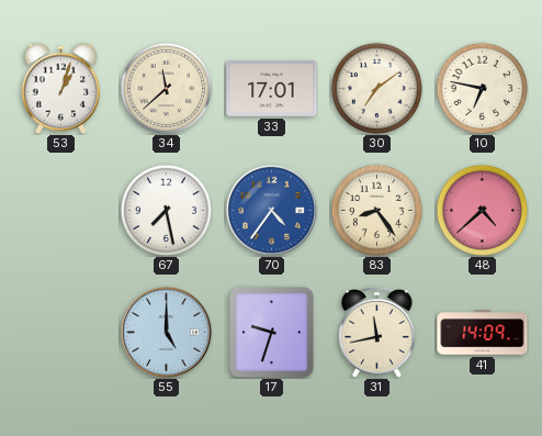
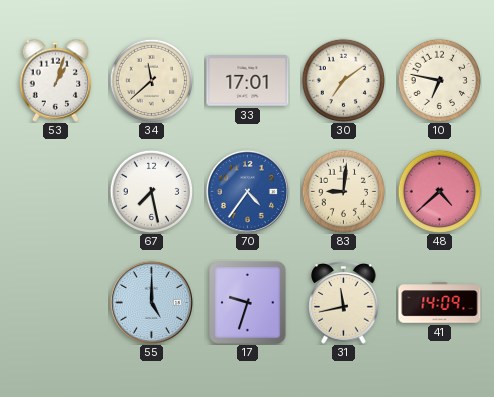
83: 8:24 -> 9:01
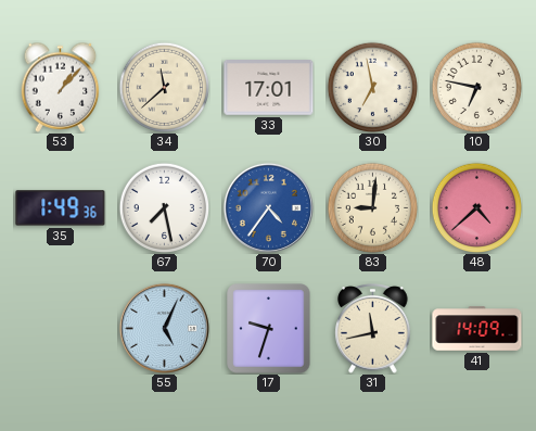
53: 1:03 -> 1:07
30: 7:09 -> 6:58
35: none -> 1:49
55: 5:00 -> 5:04
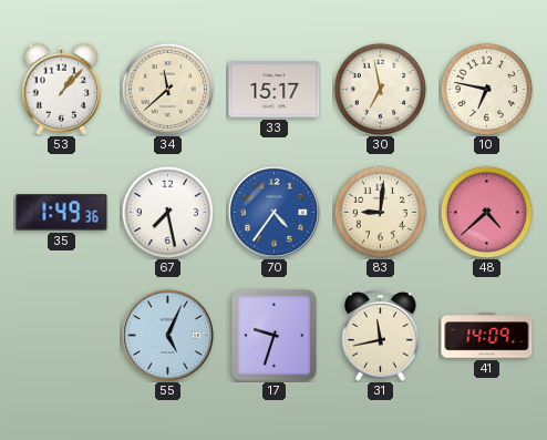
33: 17:01 -> 15:17
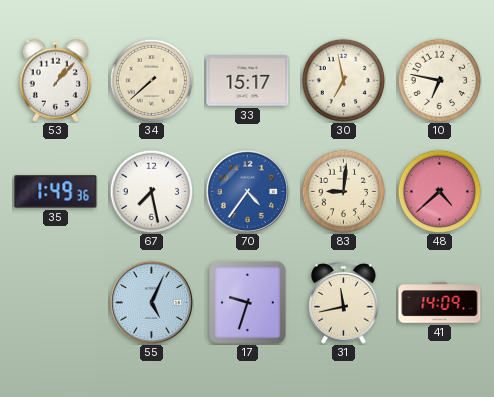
34: 11:38 -> 7:38
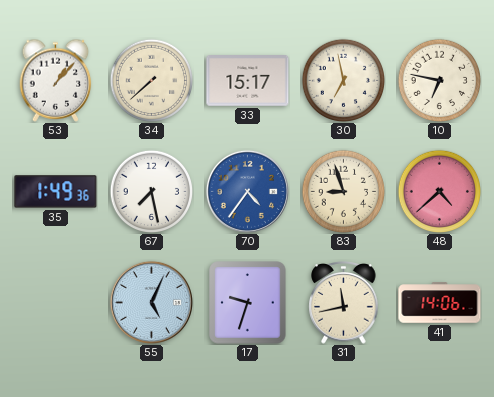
83: 9:01 -> 8:57
41: 14:09 -> 14:06
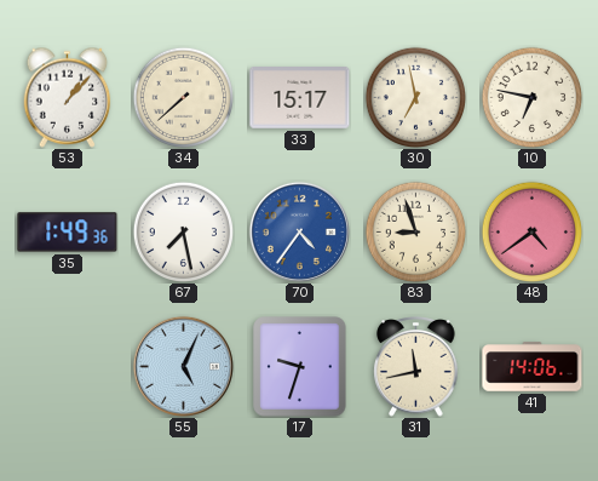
48: 4:38 -> 4:39
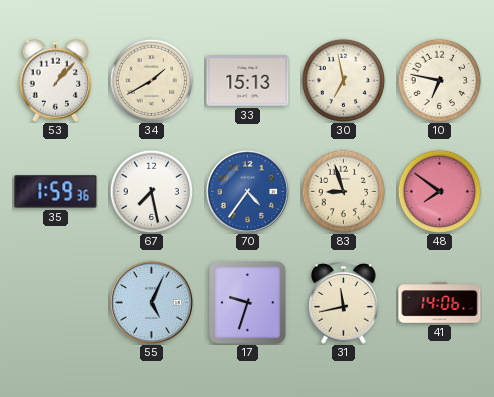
34: 7:38 -> 1:40
33: 15:17 -> 15:13
35: 1:49 -> 1:59
48: 4:39 -> 7:51
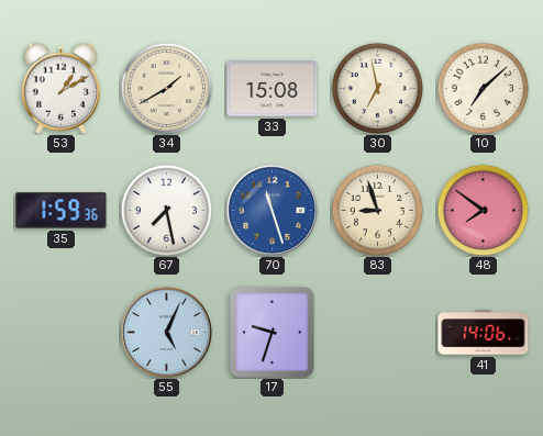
53: 1:07 -> 1:10
33: 15:13 -> 15:08
10: 6:47 -> 7:08
70: 4:36 -> 11:27
31: 11:43 -> none
